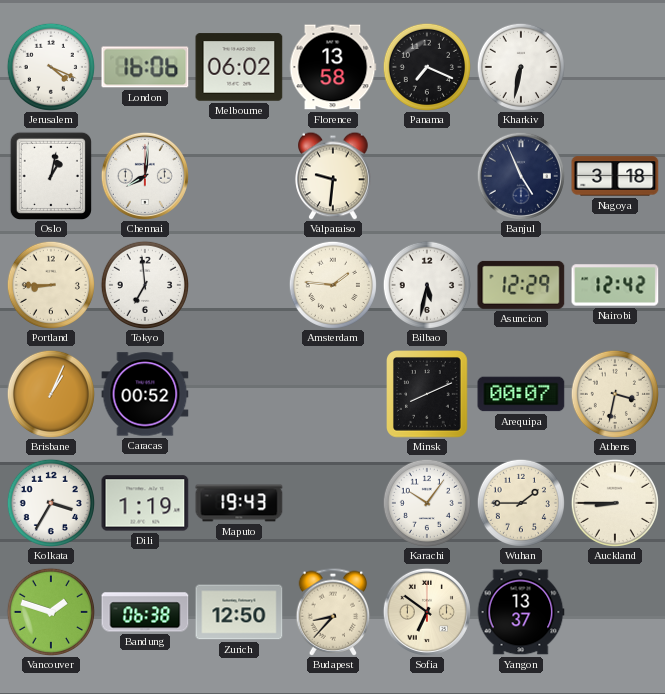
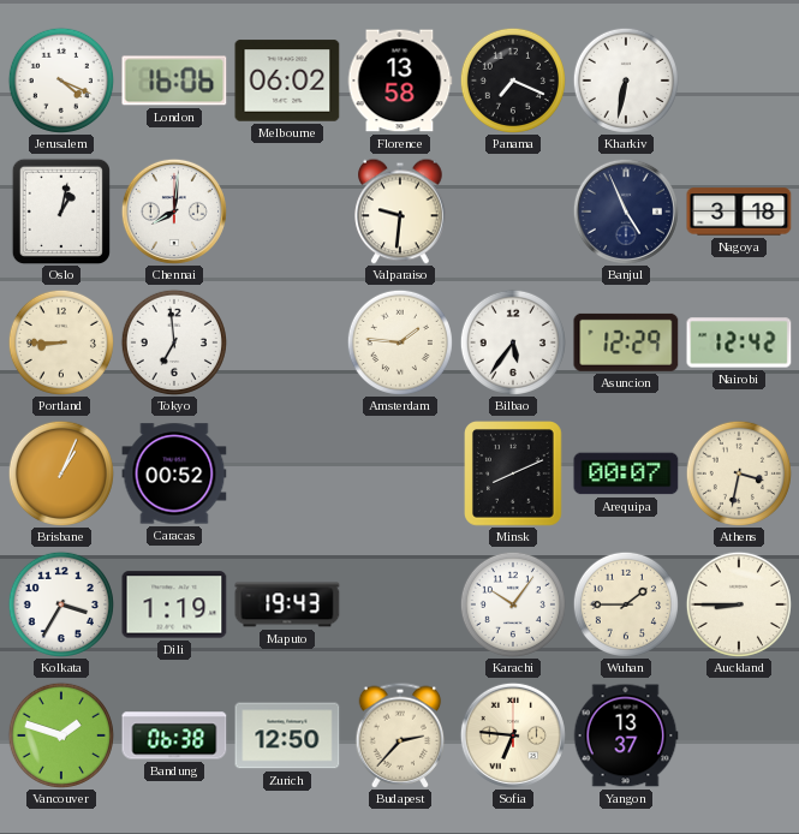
Bilbao: 5:32 -> 5:36
Budapest: 8:37 -> 2:37
Sofia: 6:51 -> 6:46
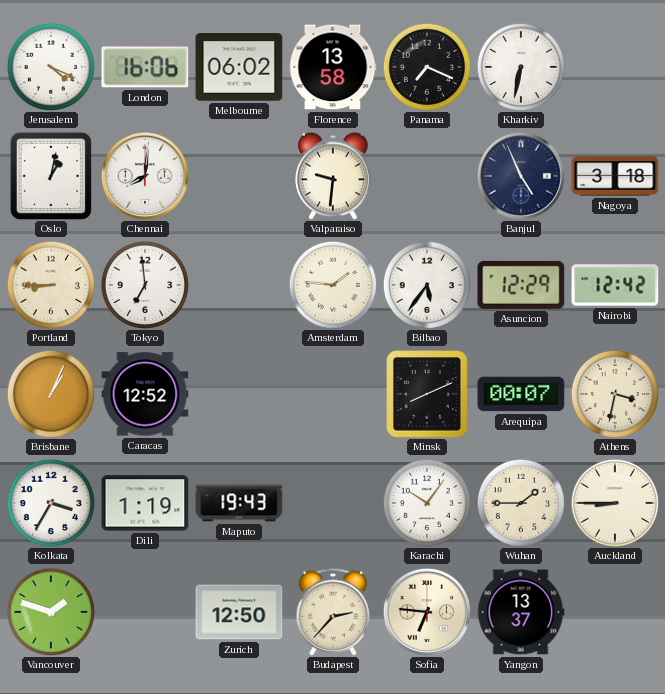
Caracas: 00:52 -> 12:52
Bandung: 06:38 -> none
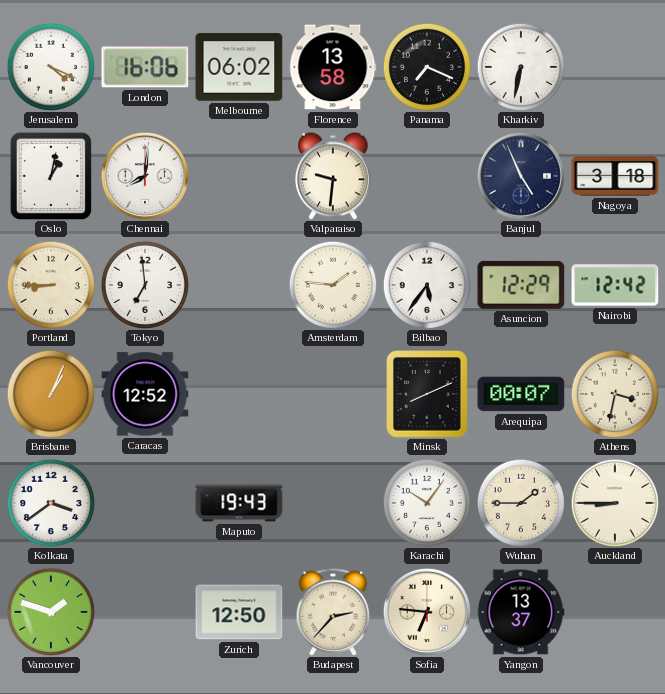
Kolkata: 3:35 -> 3:39
Dili: 1:19 -> none
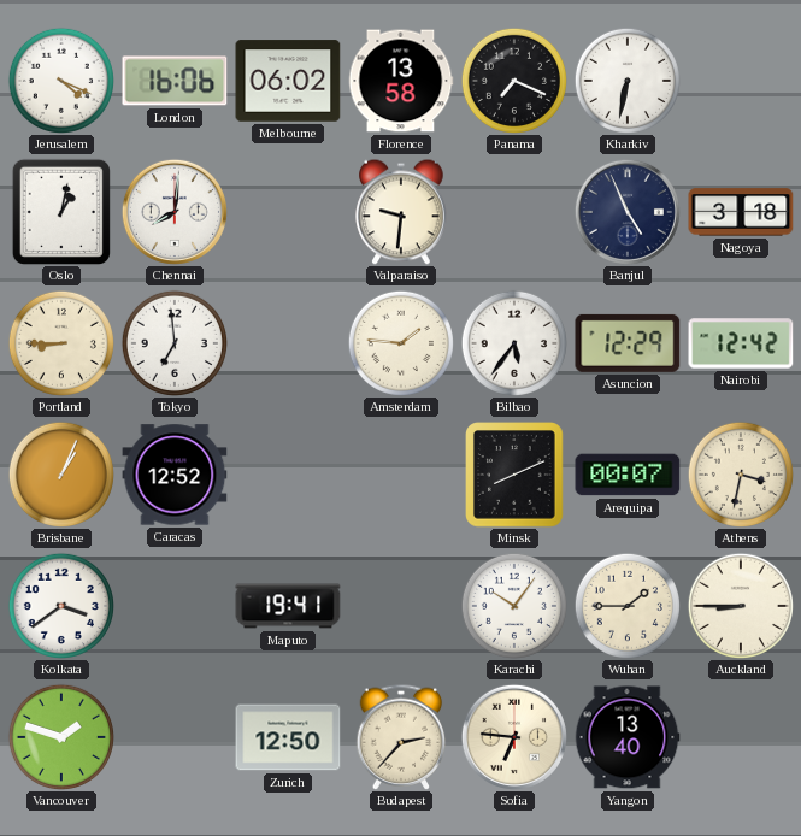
Maputo: 19:43 -> 19:41
Yangon: 13:37 -> 13:40
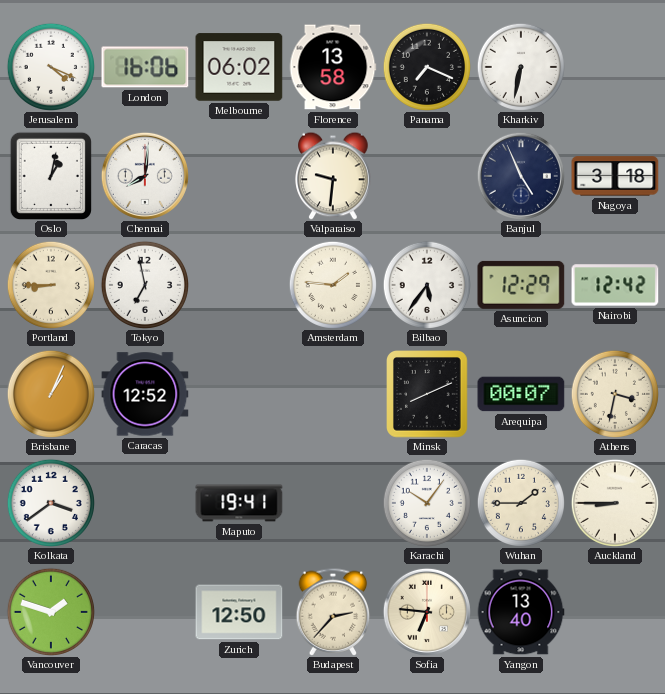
Tokyo: 6:59 -> 6:58
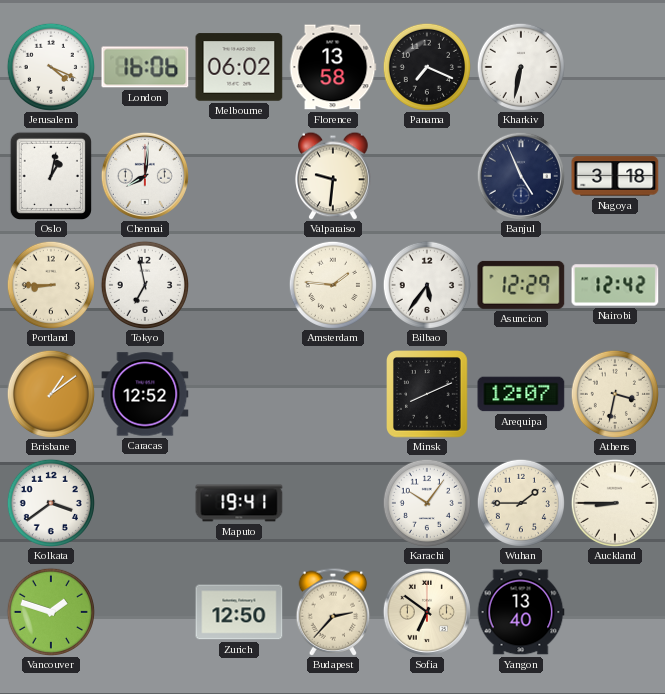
Brisbane: 1:04 -> 1:09
Arequipa: 00:07 -> 12:07
Sofia: 6:46 -> 6:51
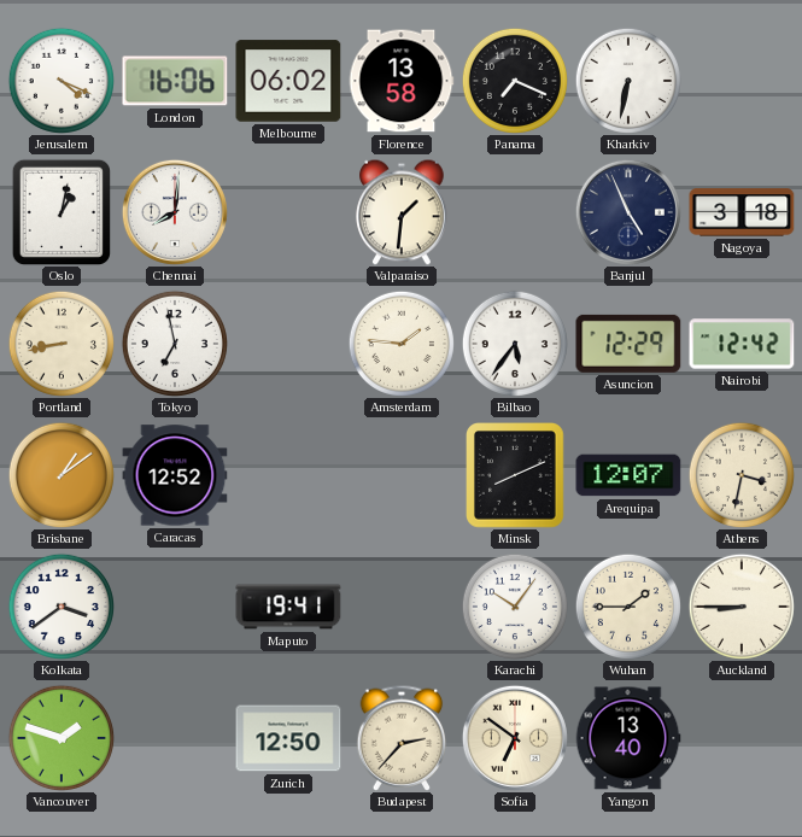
Valparaiso: 9:31 -> 1:31
Portland: 8:45 -> 8:43
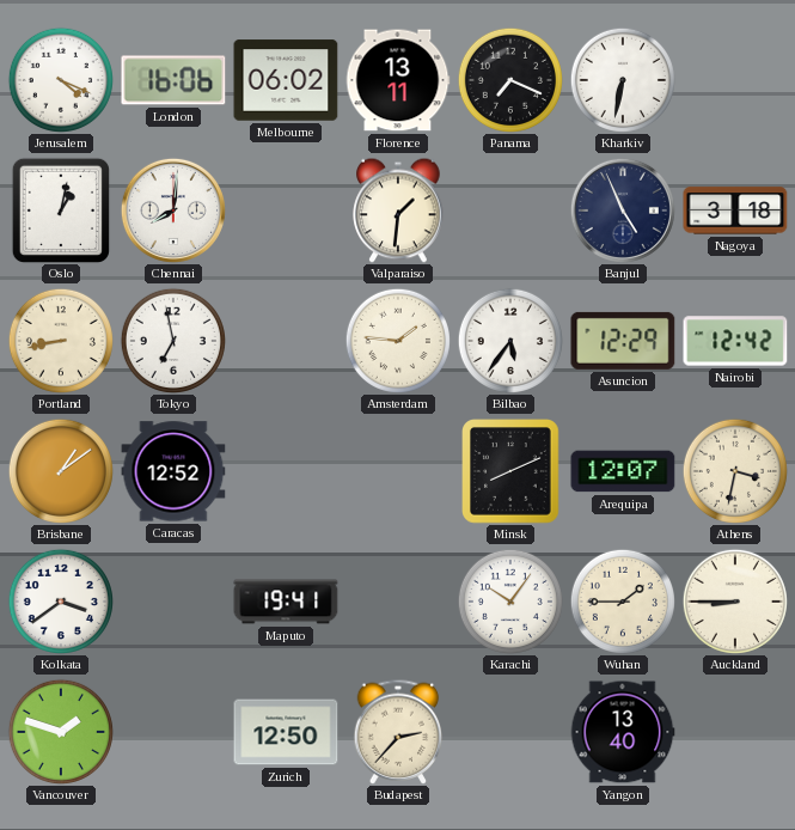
Florence: 13:58 -> 13:11
Sofia: 6:51 -> none
